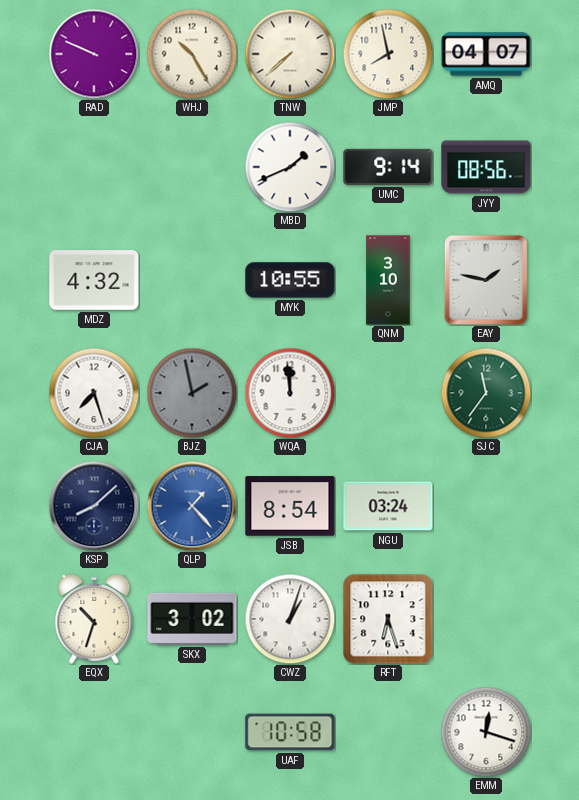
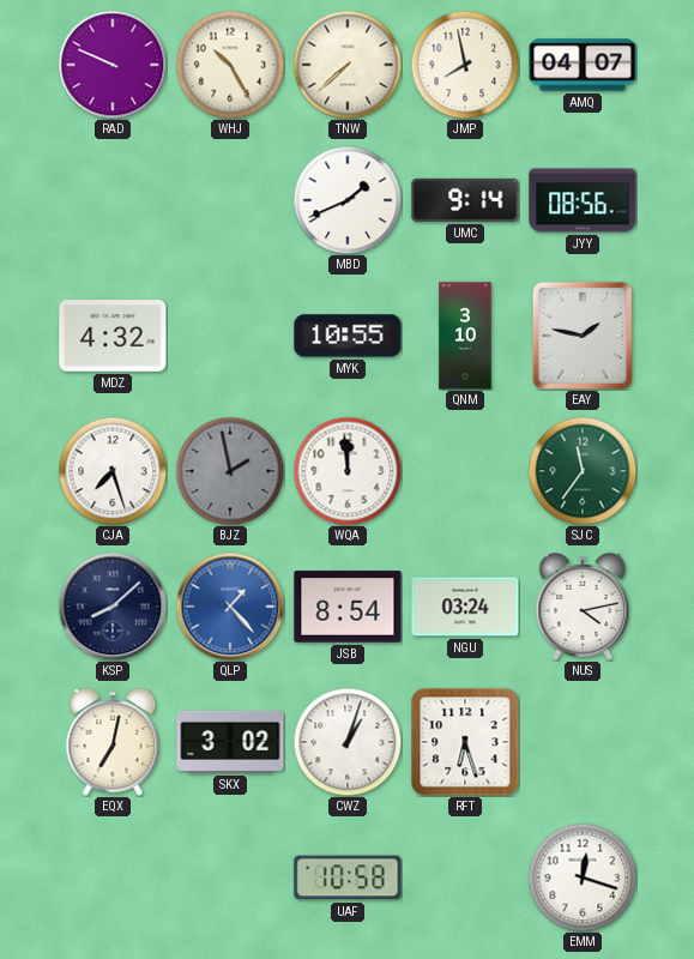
NUS: none -> 4:13
EQX: 10:33 -> 7:02
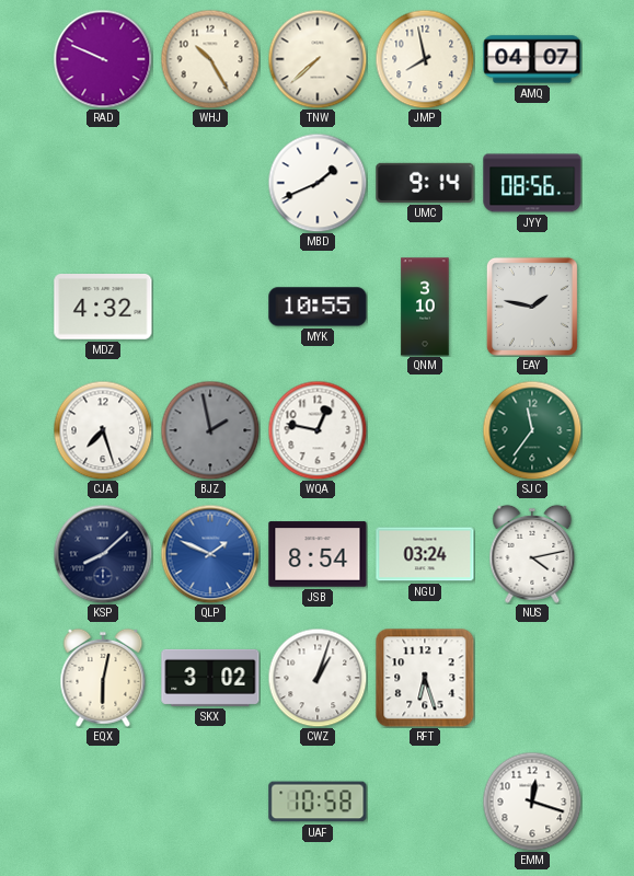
WQA: 11:59 -> 12:47
QLP: 1:23 -> 1:49
EQX: 7:02 -> 6:02
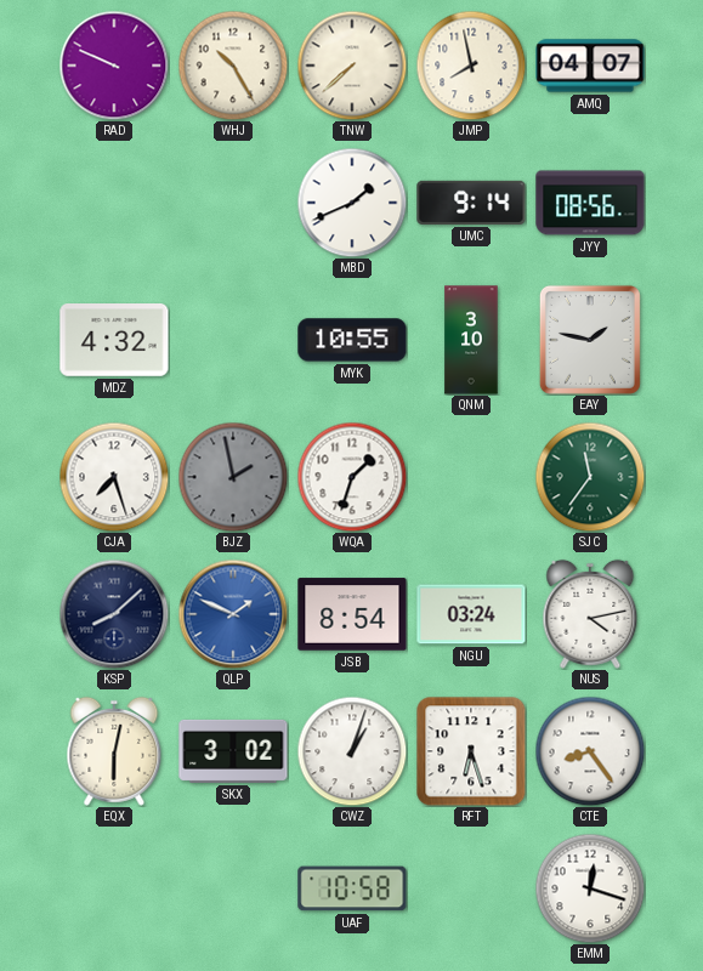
WQA: 12:47 -> 1:33
CTE: none -> 8:24
